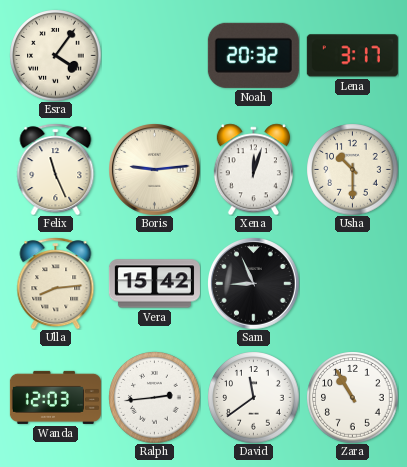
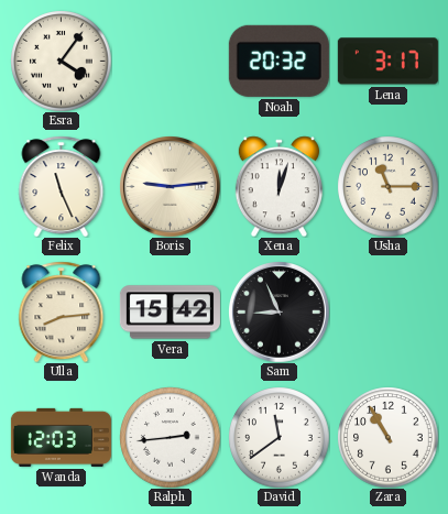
Usha: 10:30 -> 11:15
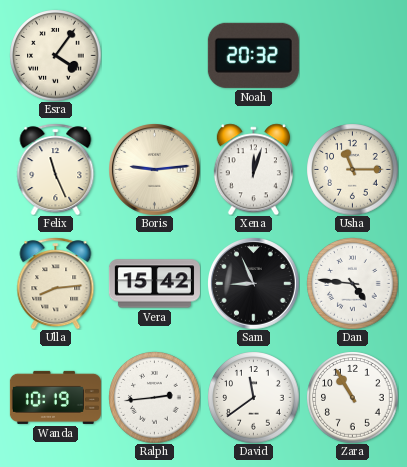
Lena: 3:17 -> none
Dan: none -> 4:46
Wanda: 12:03 -> 10:19
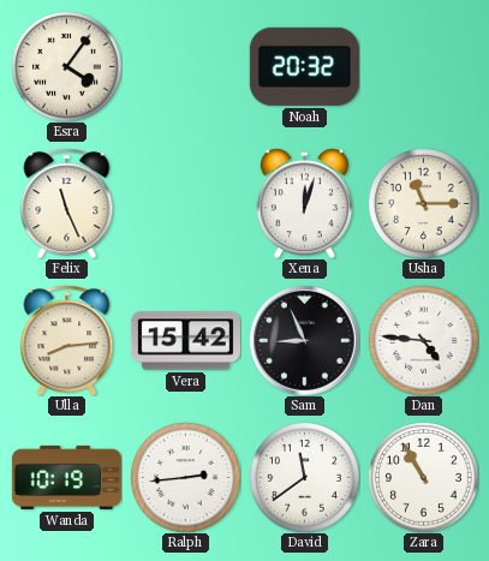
Boris: 9:14 -> none
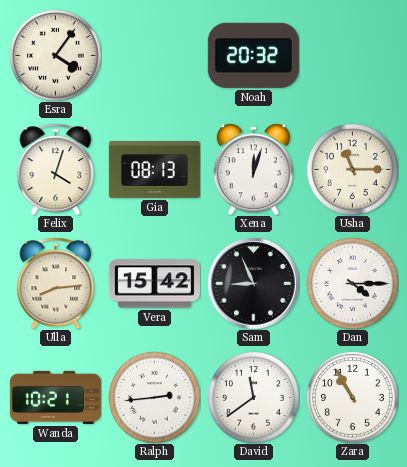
Felix: 11:26 -> 4:03
Gia: none -> 08:13
Dan: 4:46 -> 4:15
Wanda: 10:19 -> 10:21
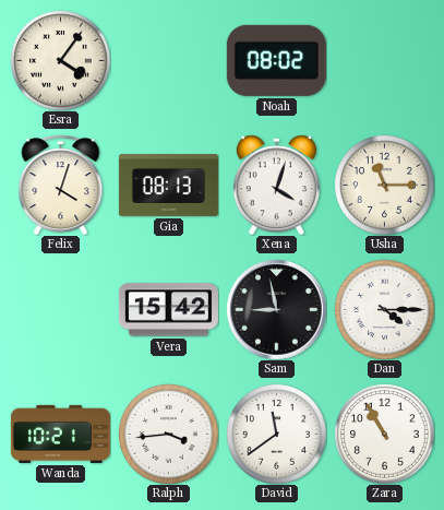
Noah: 20:32 -> 08:02
Xena: 12:03 -> 4:03
Ulla: 8:14 -> none
Sam: 8:56 -> 8:58
Ralph: 2:44 -> 3:44
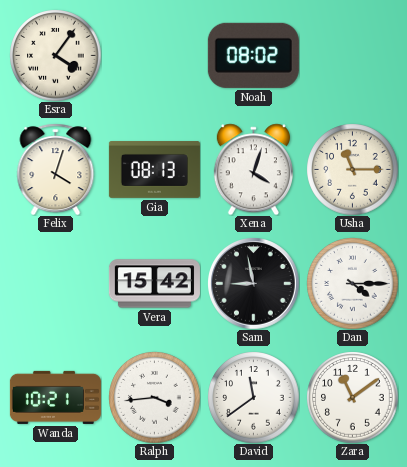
Zara: 10:55 -> 11:09
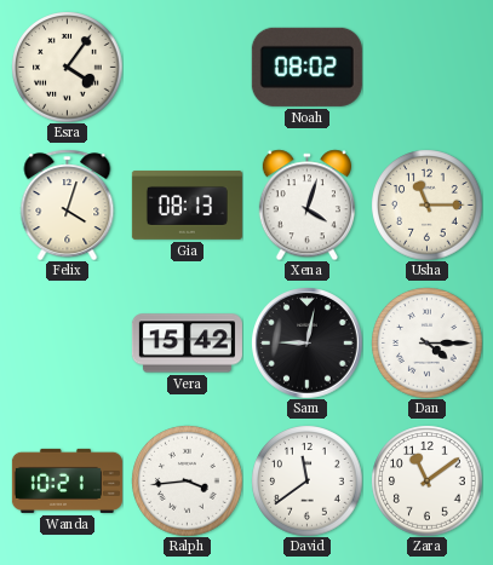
Sam: 8:58 -> 9:02
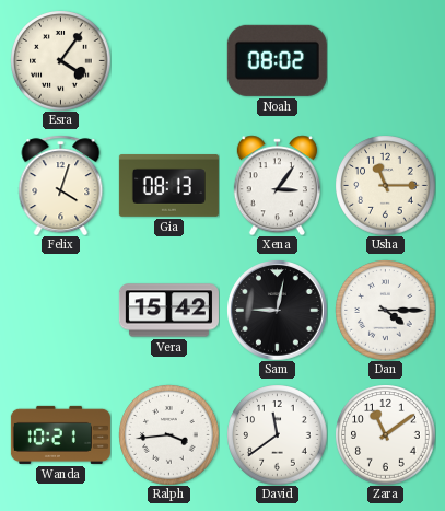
Xena: 4:03 -> 3:06
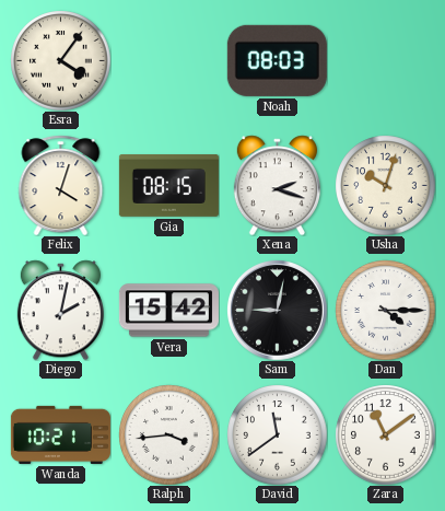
Noah: 08:02 -> 08:03
Gia: 08:13 -> 08:15
Xena: 3:06 -> 2:18
Usha: 11:15 -> 10:03
Diego: none -> 2:02
